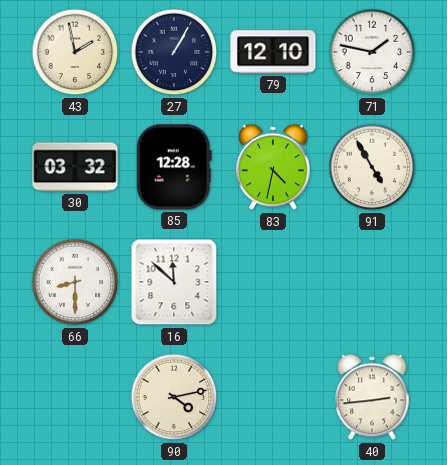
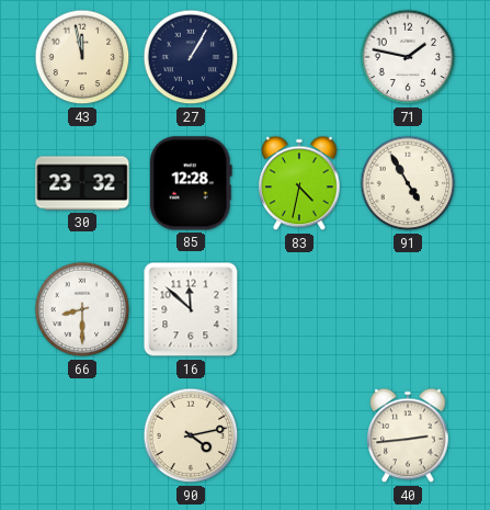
43: 1:58 -> 11:58
79: 12:10 -> none
30: 03:32 -> 23:32
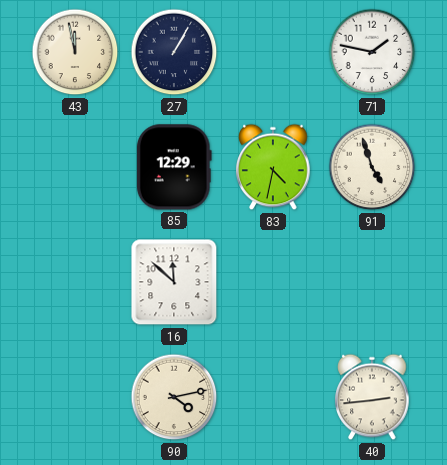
30: 23:32 -> none
85: 12:28 -> 12:29
91: 4:55 -> 4:57
66: 8:30 -> none
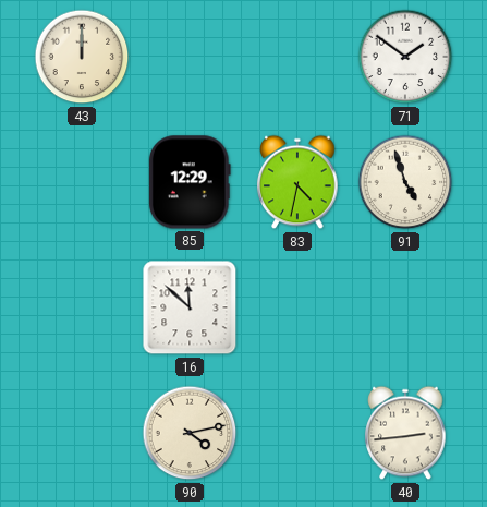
43: 11:58 -> 12:00
27: 1:05 -> none
71: 1:47 -> 1:51
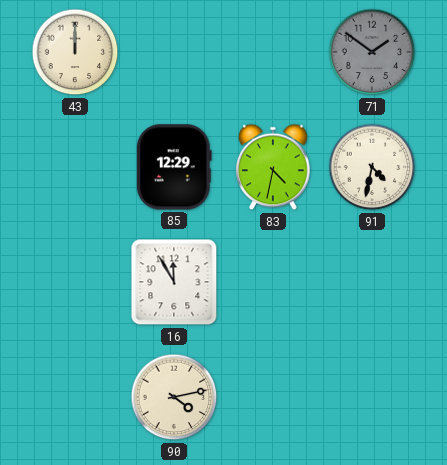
71 dial: white -> grey
91: 4:57 -> 4:32
16: 11:52 -> 11:55
40: 2:44 -> none
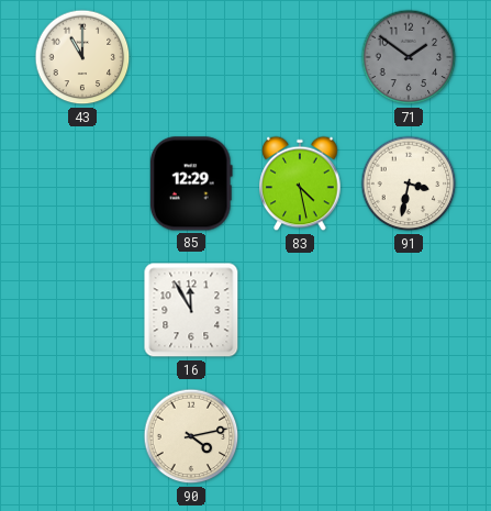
43: 12:00 -> 11:00
83: 4:32 -> 4:28
91: 4:32 -> 3:32
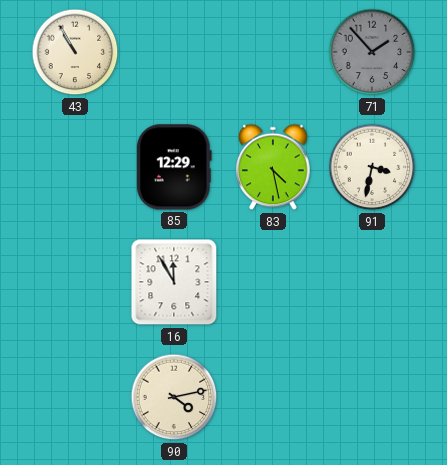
43: 11:00 -> 10:55
71: 1:51 -> 1:53
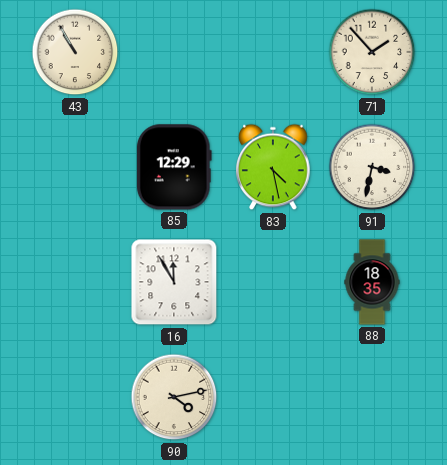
71 dial: grey -> cream
88: none -> 18:35
